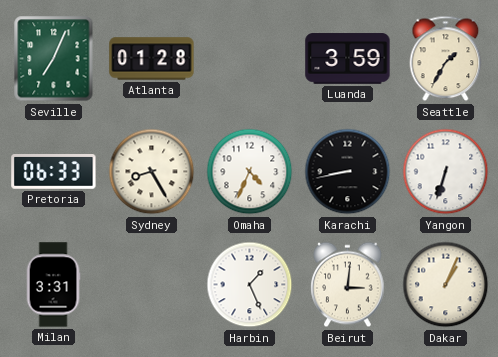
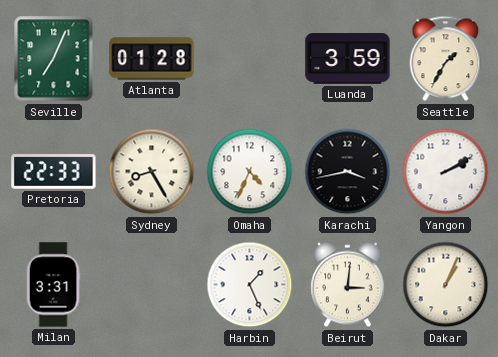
Pretoria: 06:33 -> 22:33
Karachi: 8:43 -> 3:43
Yangon: 6:33 -> 2:10
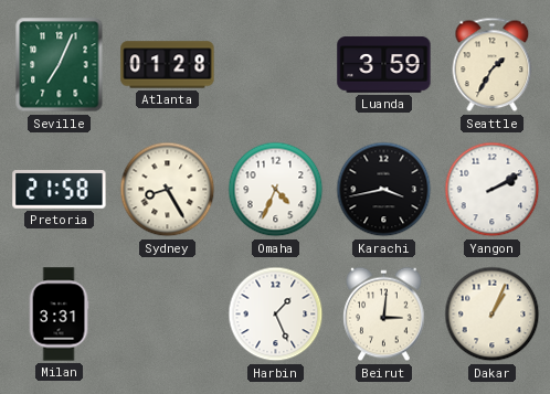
Pretoria: 22:33 -> 21:58
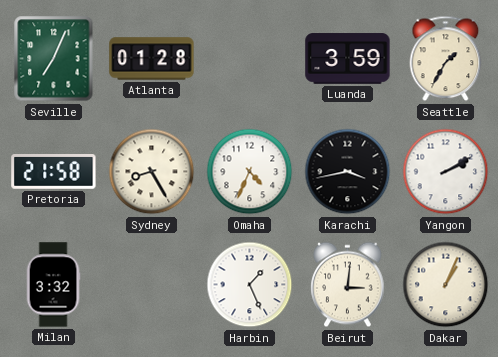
Milan: 3:31 -> 3:32
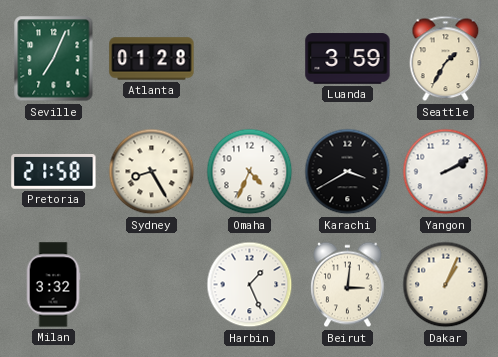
Karachi: 3:43 -> 3:40
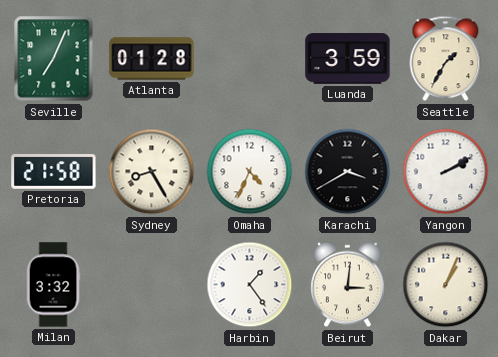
Harbin: 1:26 -> 1:24
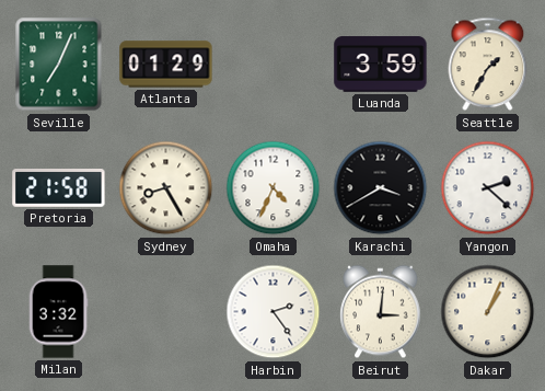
Atlanta: 01:28 -> 01:29
Yangon: 2:10 -> 2:22
Harbin: 1:24 -> 2:24
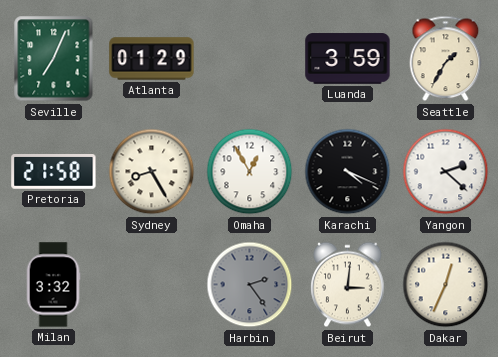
Omaha: 4:34 -> 12:55
Karachi: 3:40 -> 4:19
Harbin dial: white -> grey
Dakar: 1:04 -> 12:34
